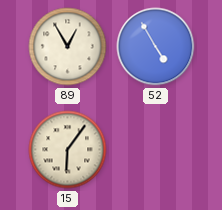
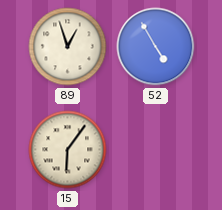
89: 12:55 -> 12:57
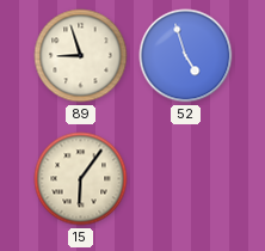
89: 12:57 -> 8:57
52: 4:55 -> 4:57
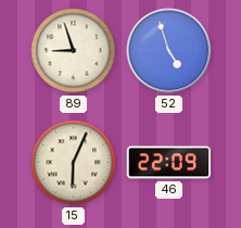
15: 6:06 -> 6:04
46: none -> 22:09
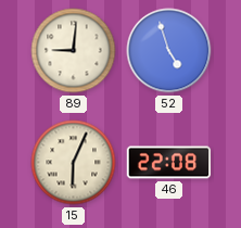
89: 8:57 -> 9:01
46: 22:09 -> 22:08
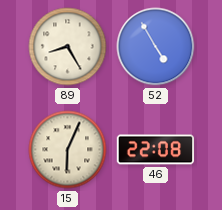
89: 9:01 -> 8:25
52: 4:57 -> 4:55
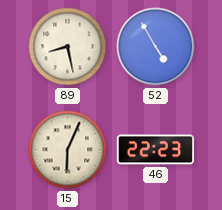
89: 8:25 -> 8:28
46: 22:08 -> 22:23
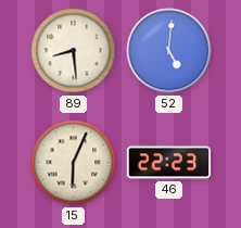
89: 8:28 -> 8:29
52: 4:55 -> 5:01
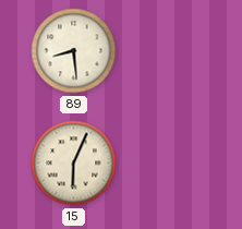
52: 5:01 -> none
46: 22:23 -> none
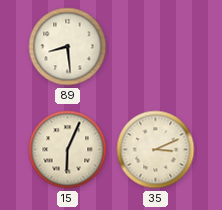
35: none -> 3:11
